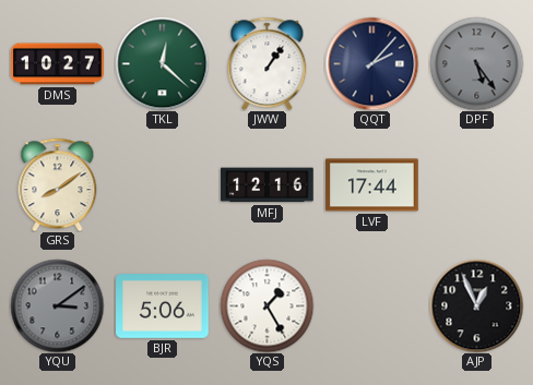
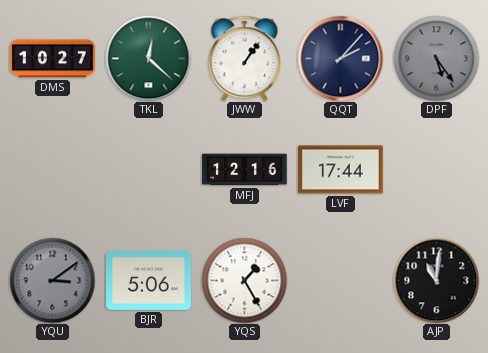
GRS: 8:09 -> none
AJP: 12:56 -> 11:01
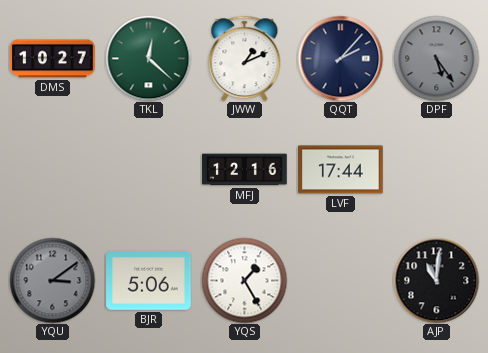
JWW: 1:06 -> 1:11
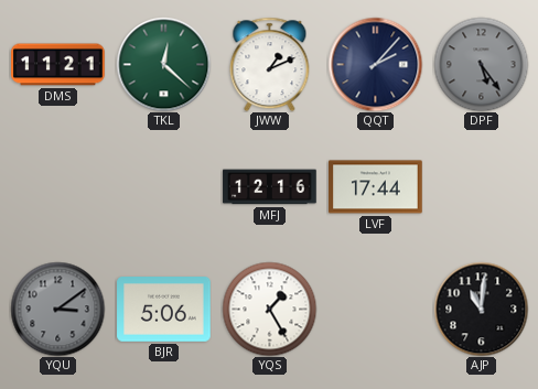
DMS: 10:27 -> 11:21
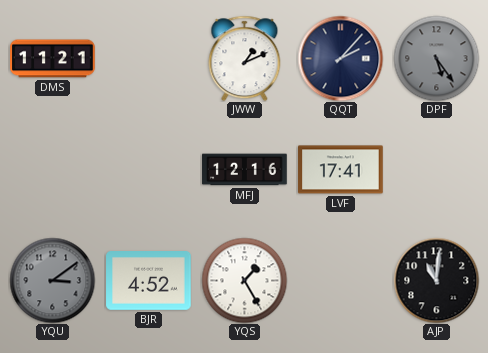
TKL: 12:22 -> none
LVF: 17:44 -> 17:41
BJR: 5:06 -> 4:52
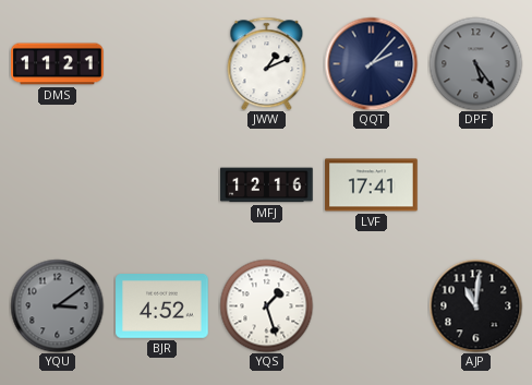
YQS: 1:25 -> 1:27
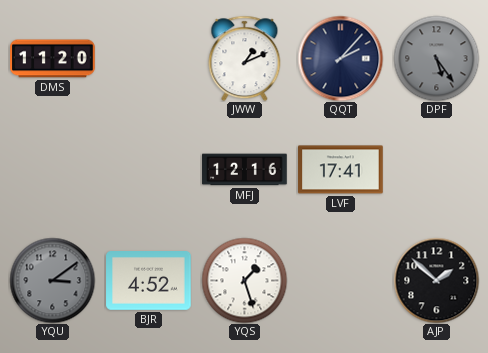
DMS: 11:21 -> 11:20
AJP: 11:01 -> 1:52
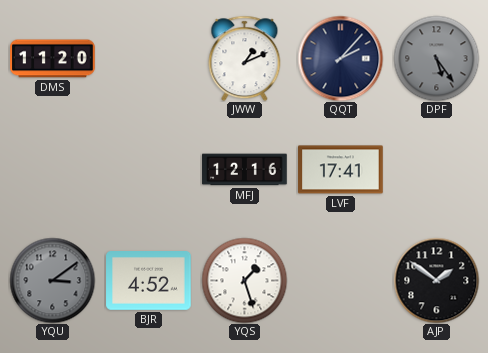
AJP: 1:52 -> 1:51
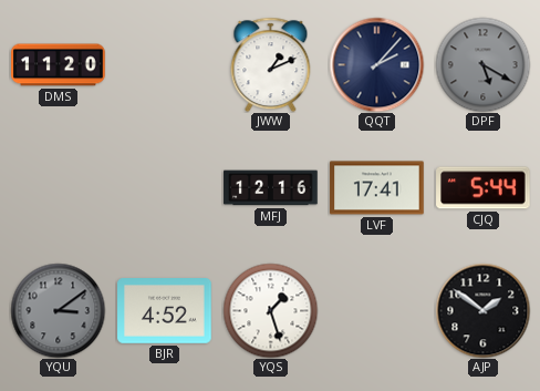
DPF: 5:24 -> 5:20
CJQ: none -> 5:44
